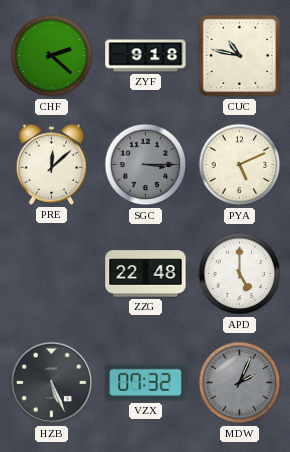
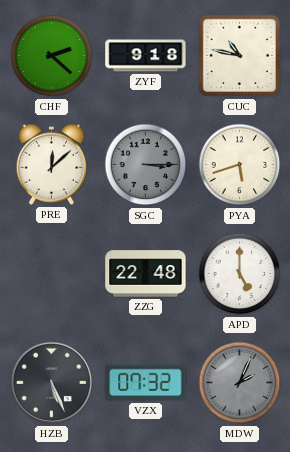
PYA: 5:11 -> 5:42
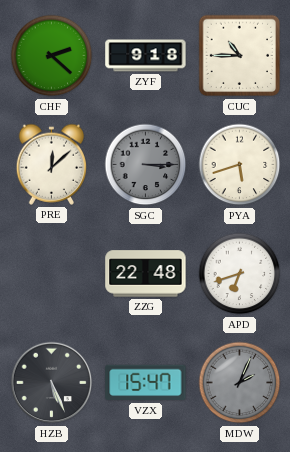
CUC: 10:47 -> 10:45
APD: 5:00 -> 6:42
VZX: 07:32 -> 15:47
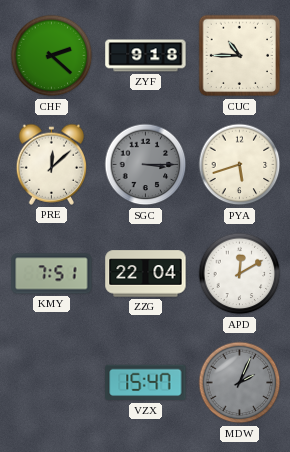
KMY: none -> 7:51
ZZG: 22:48 -> 22:04
APD: 6:42 -> 12:10
HZB: 5:26 -> none
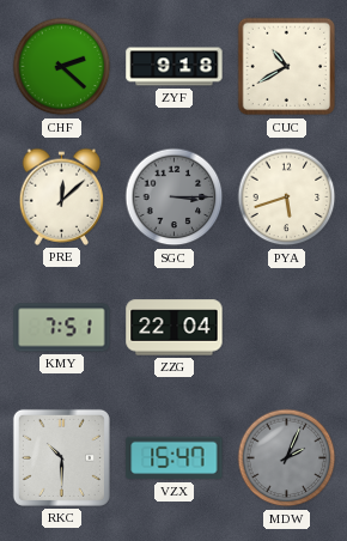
CUC: 10:45 -> 10:40
APD: 12:10 -> none
RKC: none -> 10:30
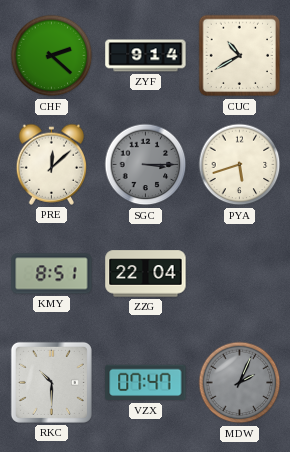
ZYF: 9:18 -> 9:14
KMY: 7:51 -> 8:51
VZX: 15:47 -> 07:47
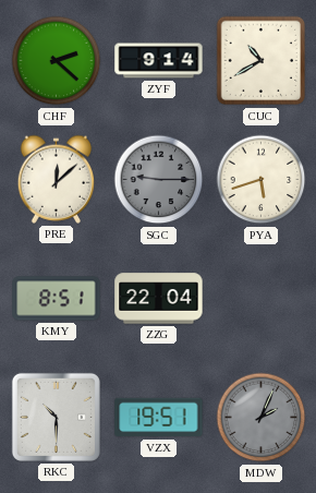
SGC: 3:15 -> 9:15
VZX: 07:47 -> 19:51
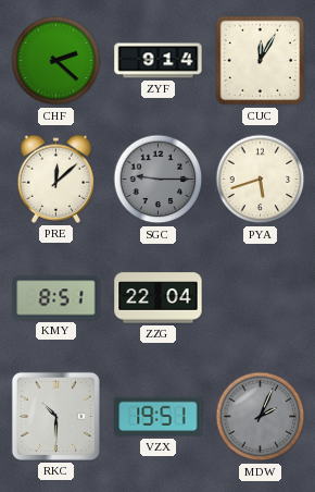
CUC: 10:40 -> 12:05
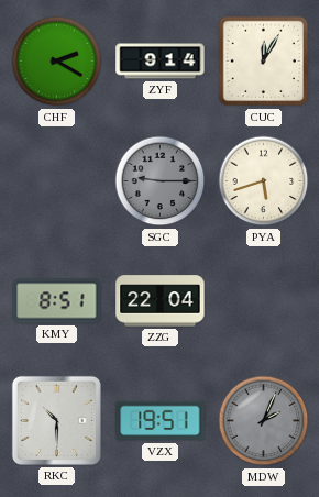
CHF: 2:22 -> 2:20
PRE: 12:08 -> none
